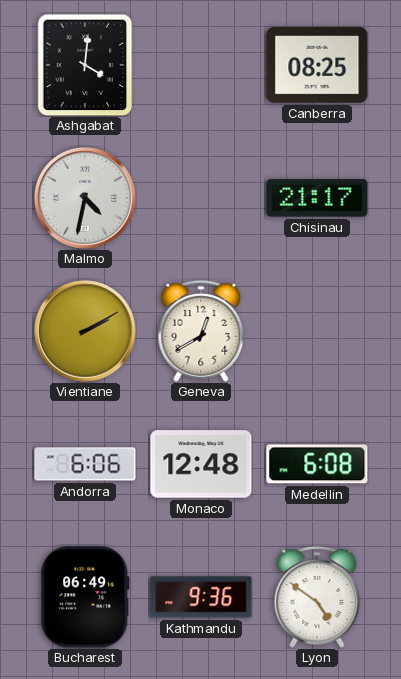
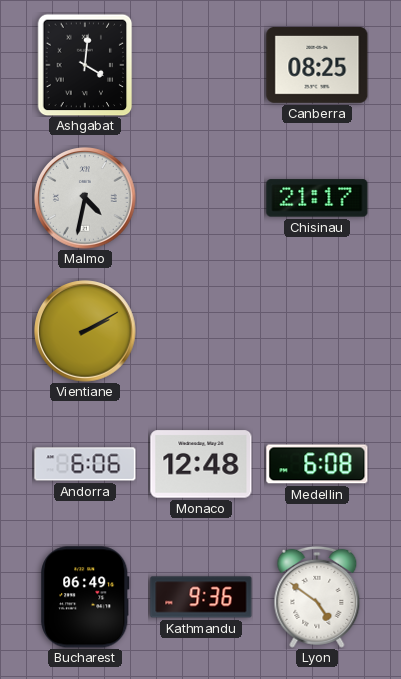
Geneva: 12:40 -> none
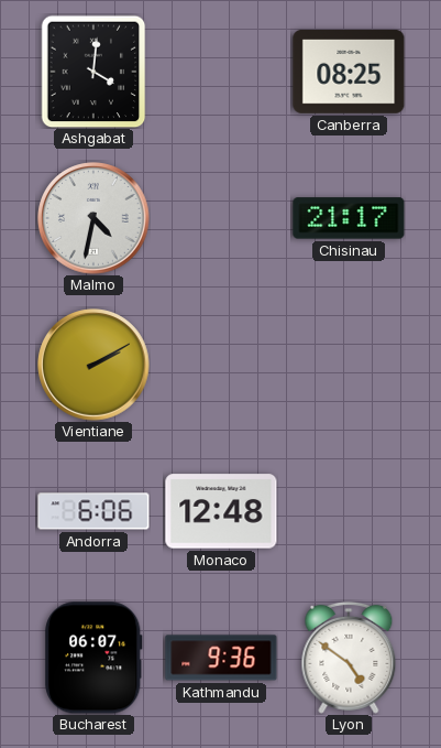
Medellin: 6:08 -> none
Bucharest: 06:49 -> 06:07
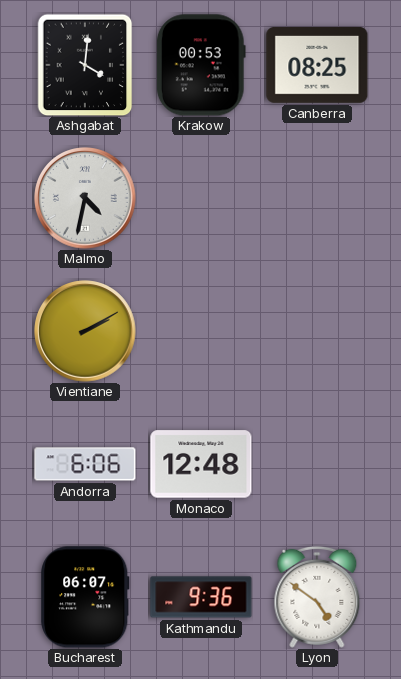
Krakow: none -> 00:53
Chisinau: 21:17 -> none
